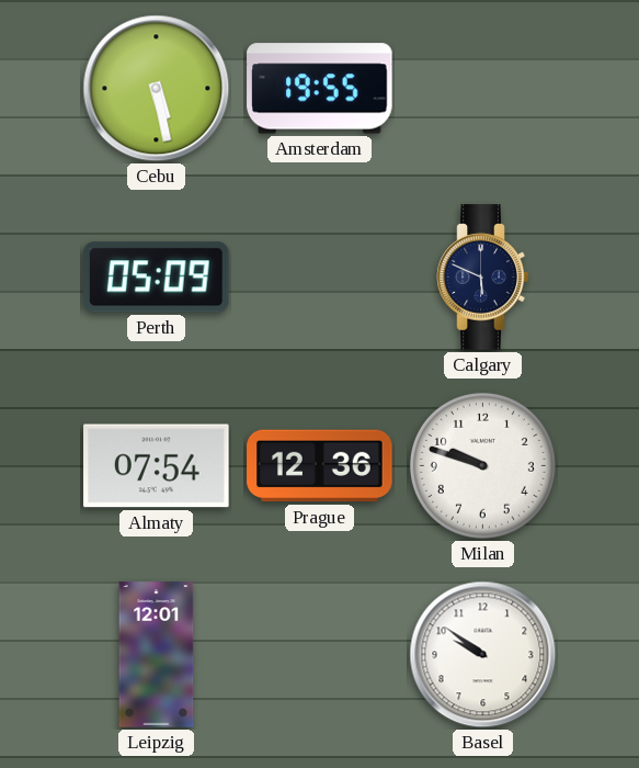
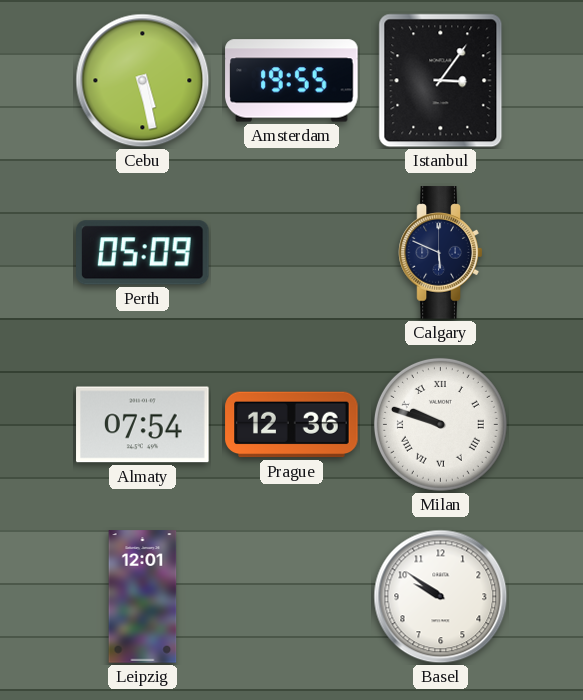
Istanbul: none -> 3:06
Milan numerals: Arabic -> Roman
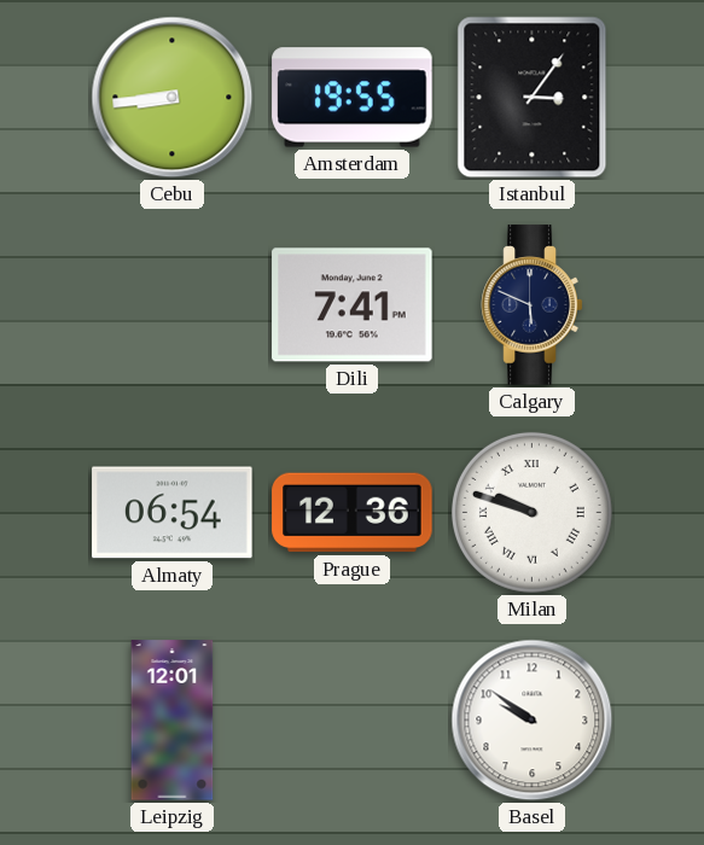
Cebu: 5:28 -> 8:44
Perth: 05:09 -> none
Dili: none -> 7:41
Almaty: 07:54 -> 06:54
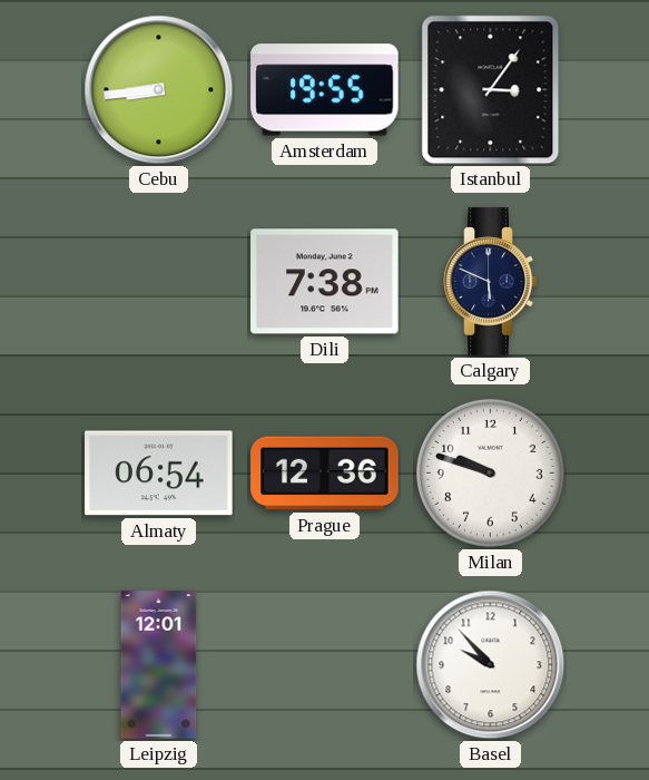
Dili: 7:41 -> 7:38
Milan numerals: Roman -> Arabic
Basel: 9:51 -> 9:53
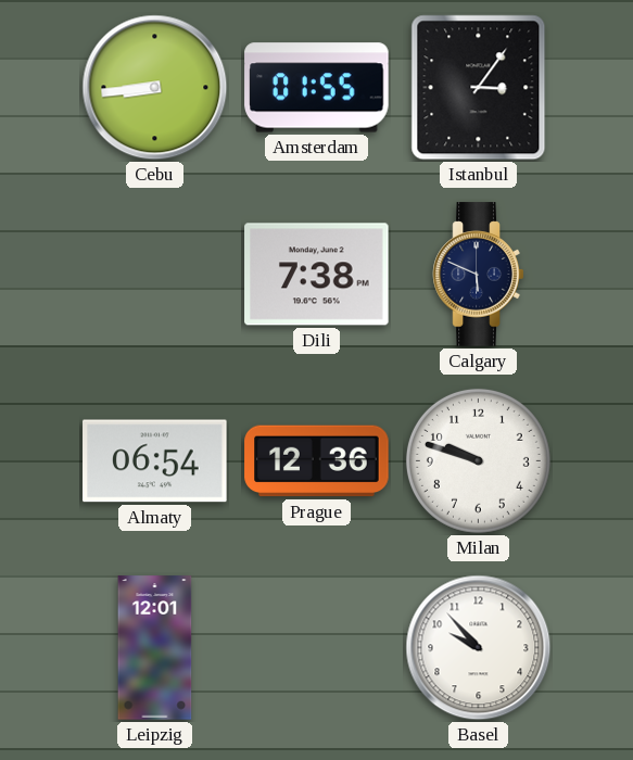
Amsterdam: 19:55 -> 01:55
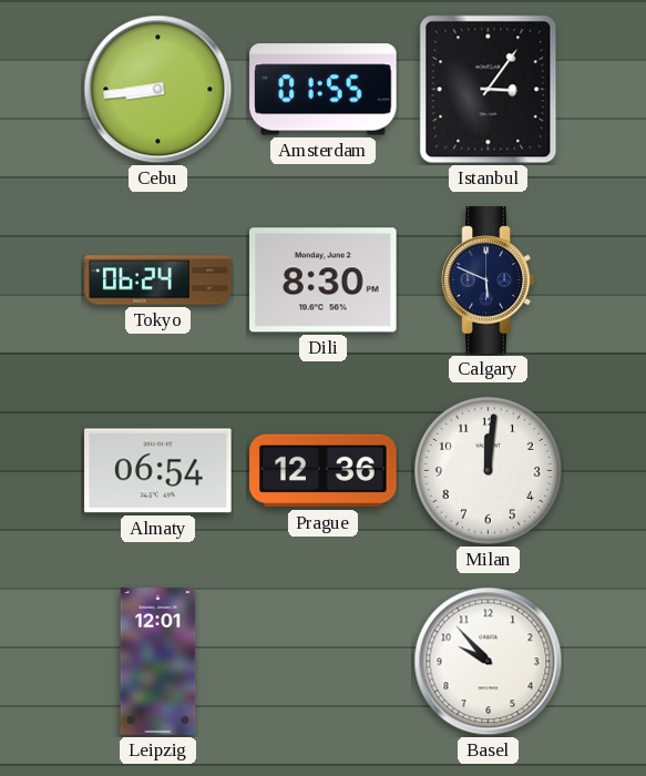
Tokyo: none -> 06:24
Dili: 7:38 -> 8:30
Milan: 9:48 -> 12:01
